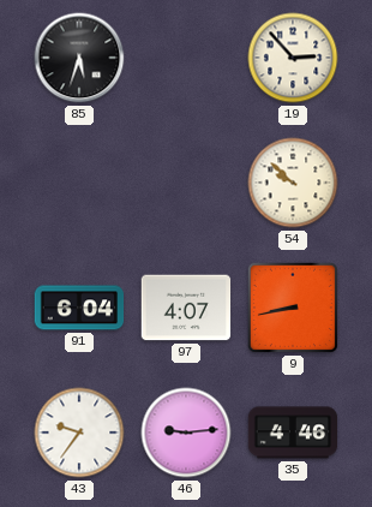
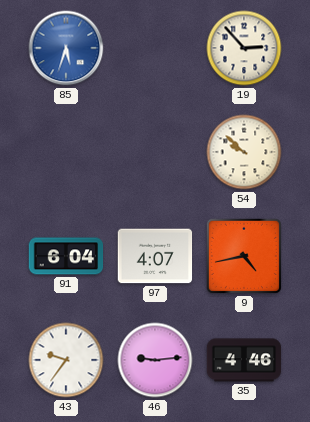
85 dial: black -> blue
9: 8:43 -> 4:43
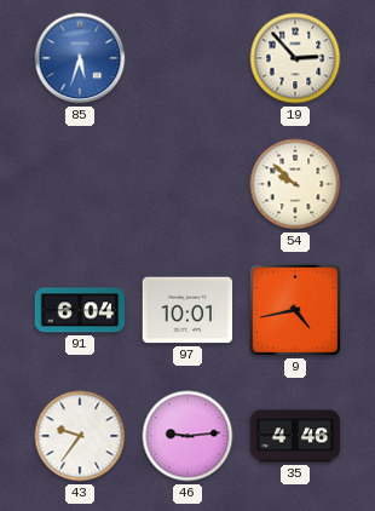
97: 4:07 -> 10:01
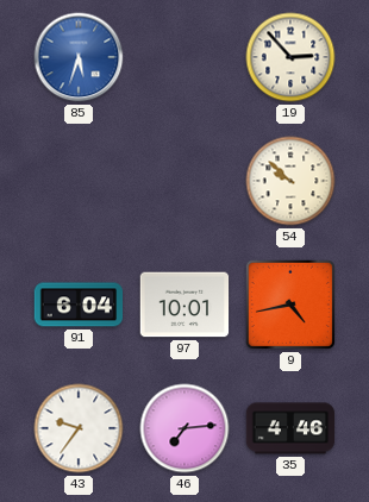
46: 9:14 -> 7:14
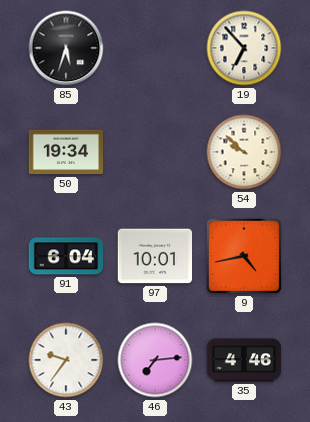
85 dial: blue -> black
19: 2:53 -> 6:53
50: none -> 19:34
